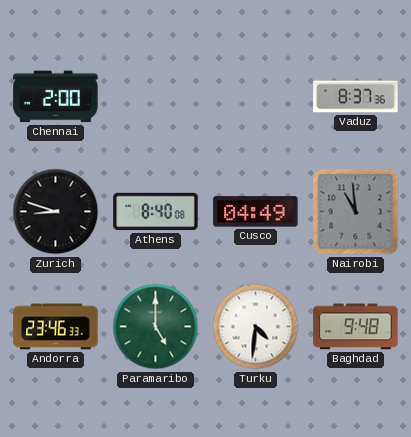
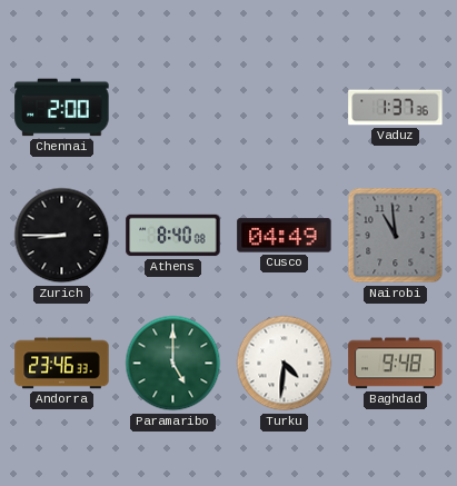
Vaduz: 8:37 -> 1:37
Zurich: 8:48 -> 8:45
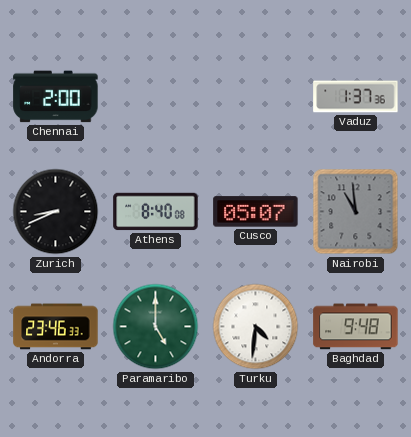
Zurich: 8:45 -> 8:41
Cusco: 04:49 -> 05:07
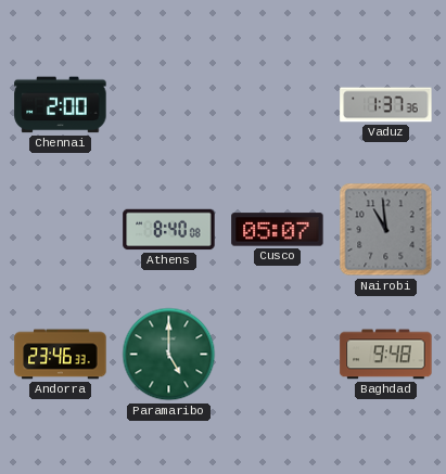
Zurich: 8:41 -> none
Turku: 4:31 -> none
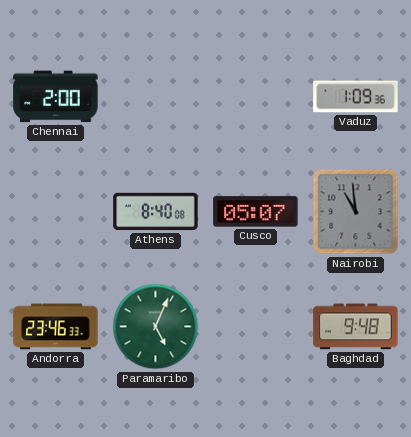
Vaduz: 1:37 -> 1:09
Paramaribo: 5:00 -> 5:04
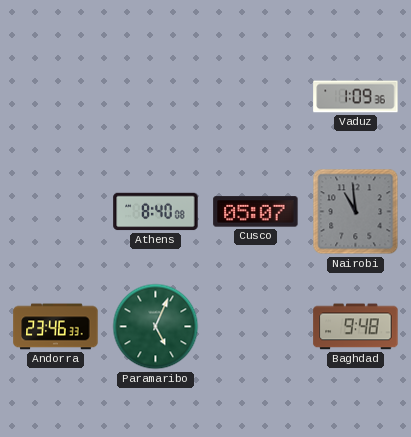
Chennai: 2:00 -> none
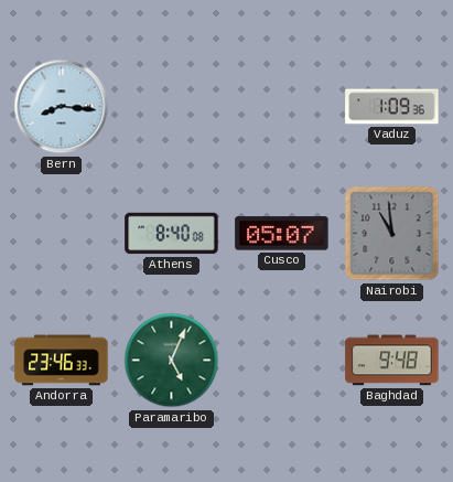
Bern: none -> 8:16
